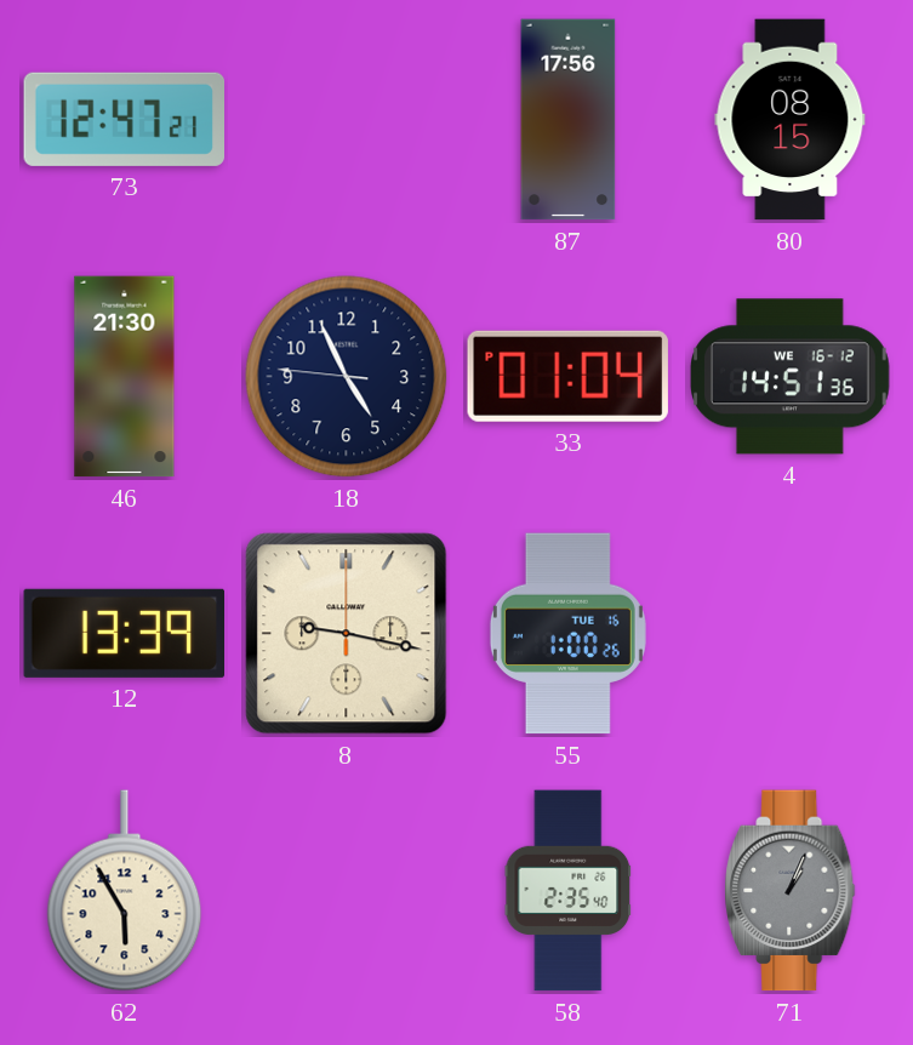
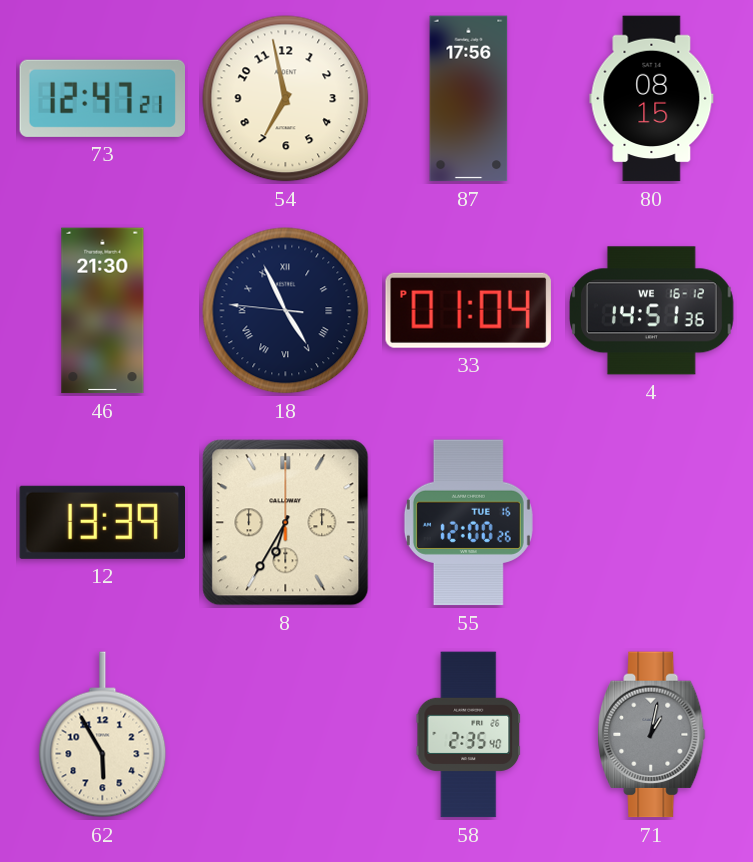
54: none -> 6:58
18 numerals: Arabic -> Roman
8: 9:17 -> 6:35
55: 1:00 -> 12:00
71: 1:04 -> 1:02
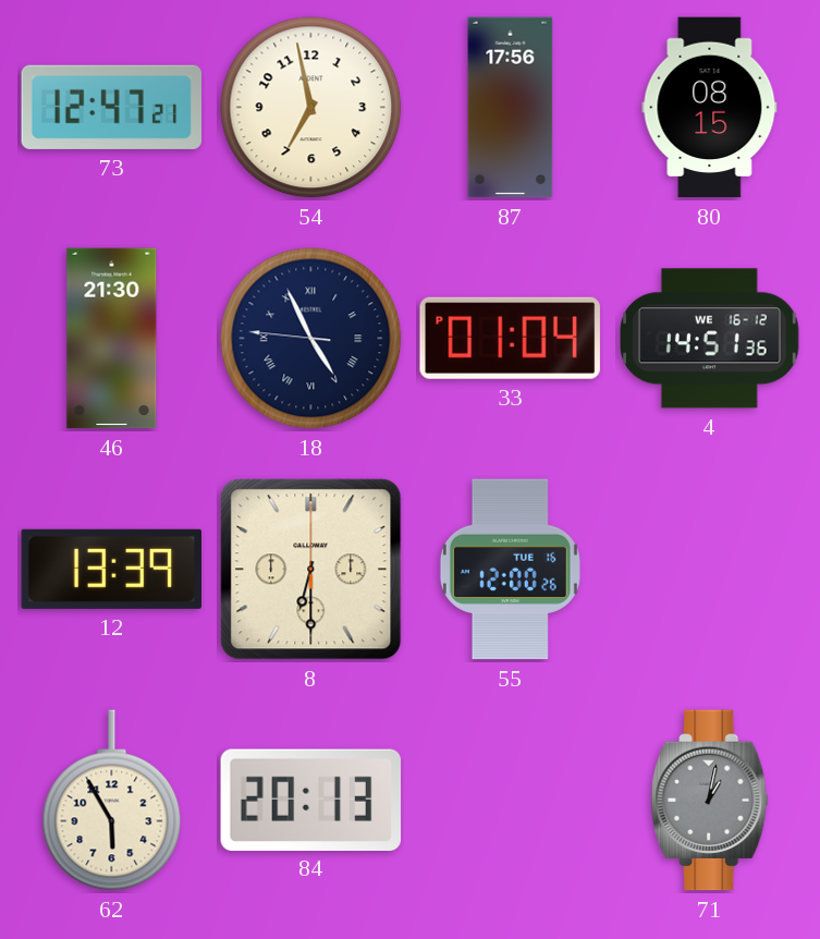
8: 6:35 -> 6:30
84: none -> 20:13
58: 2:35 -> none
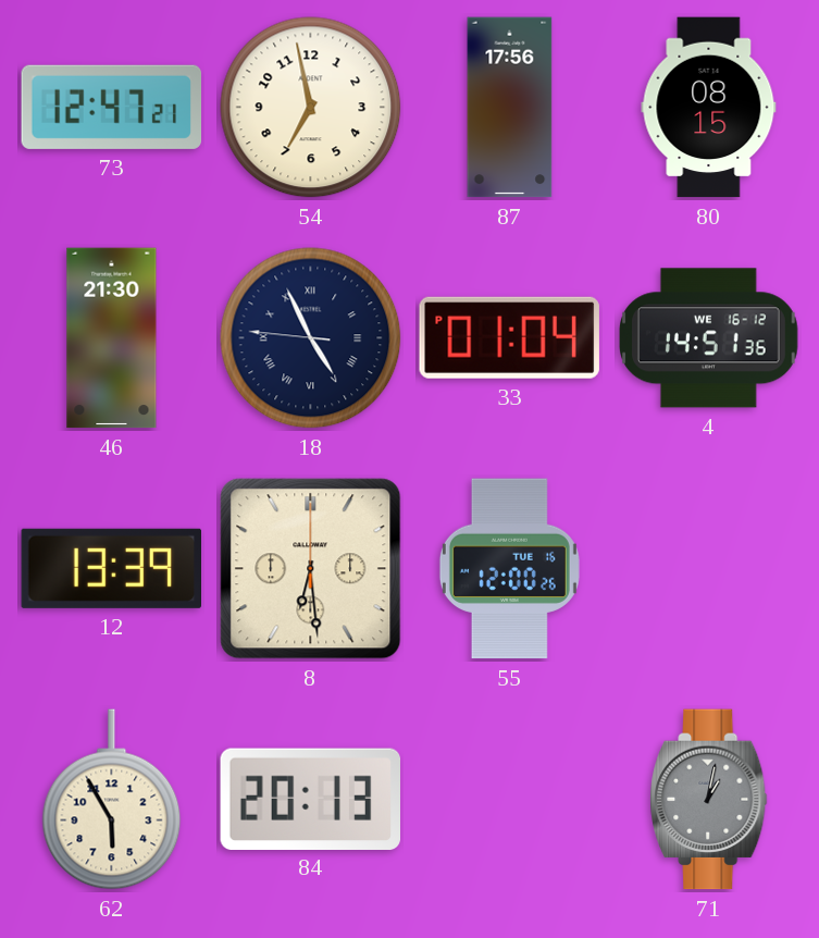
8: 6:30 -> 6:29
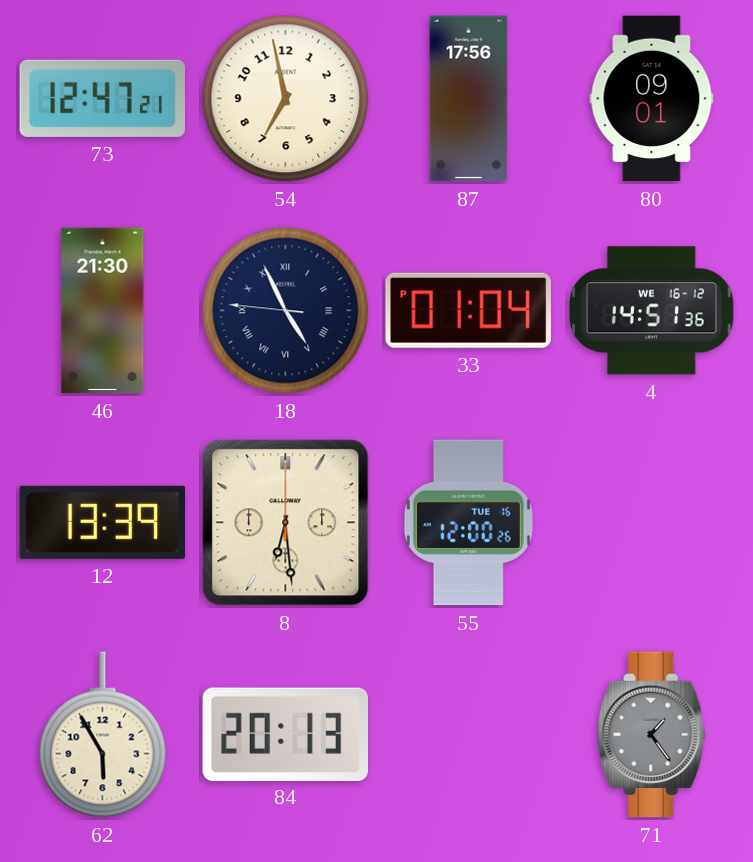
80: 08:15 -> 09:01
71: 1:02 -> 1:24
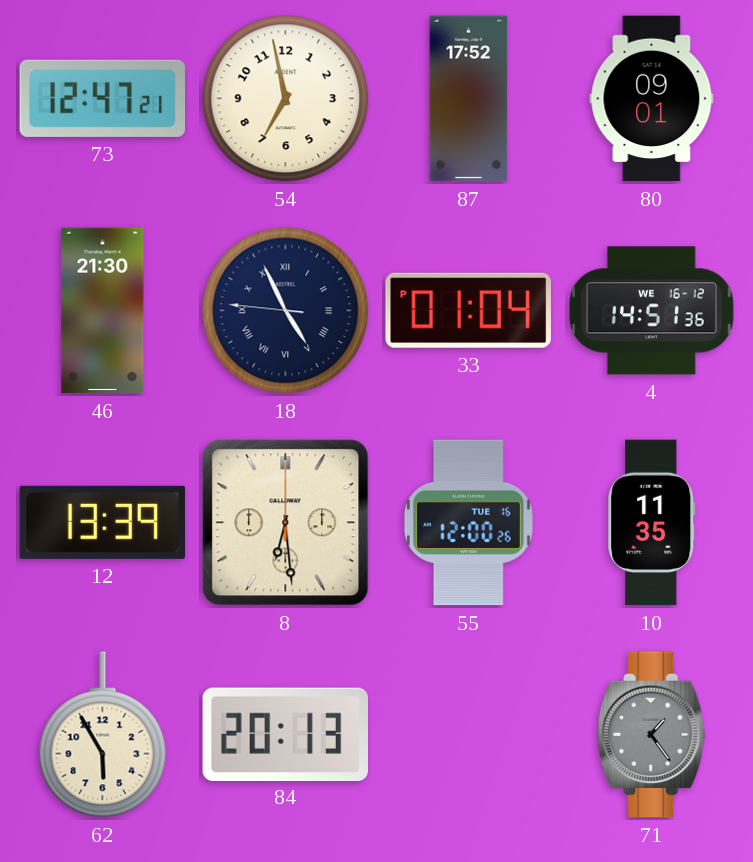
87: 17:56 -> 17:52
10: none -> 11:35
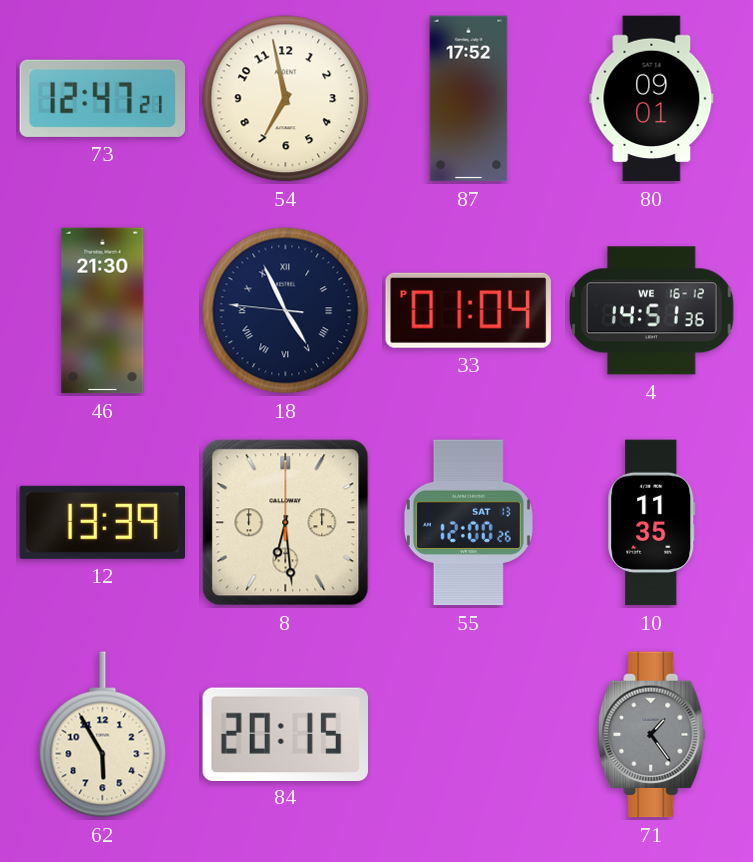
55 date: TUE 16 -> SAT 13
84: 20:13 -> 20:15
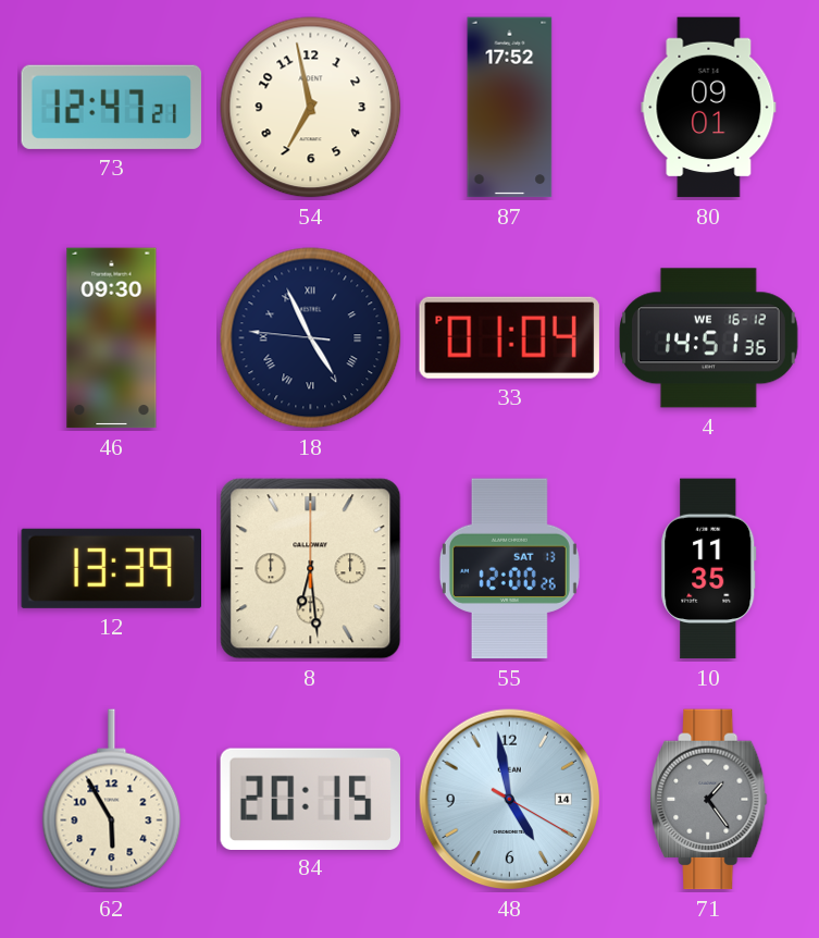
46: 21:30 -> 09:30
48: none -> 4:58
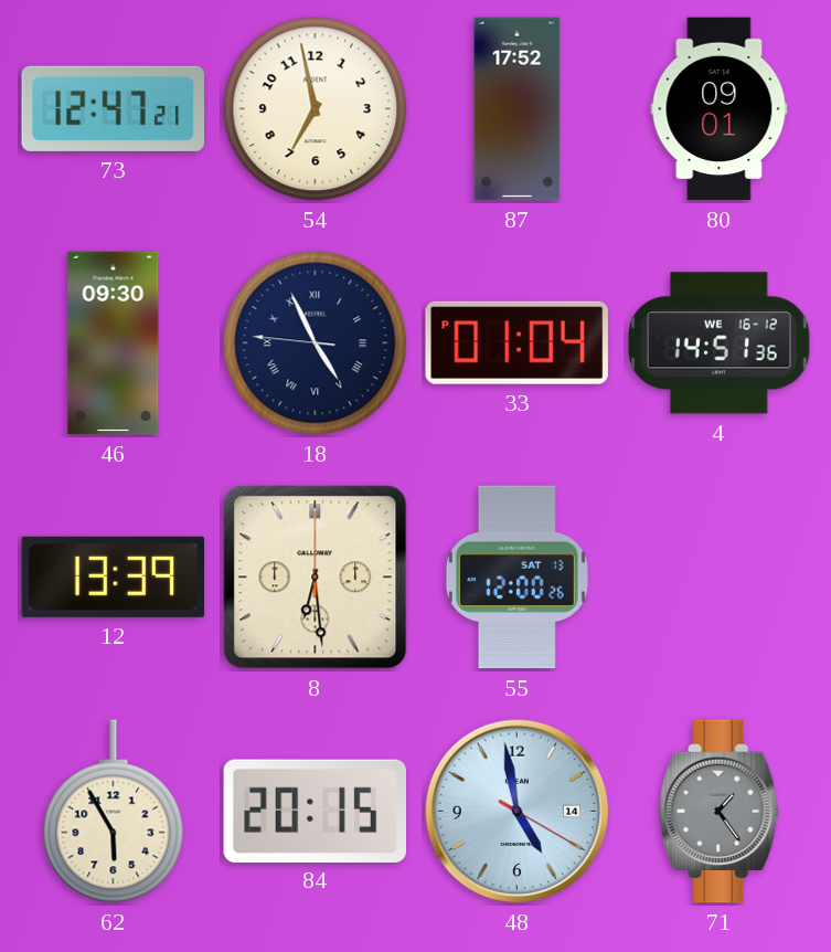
10: 11:35 -> none
